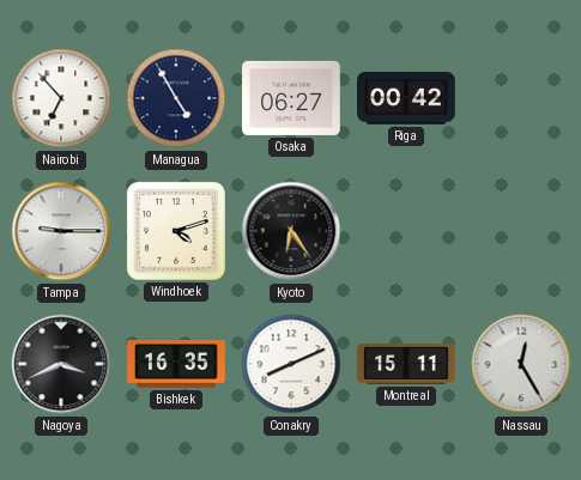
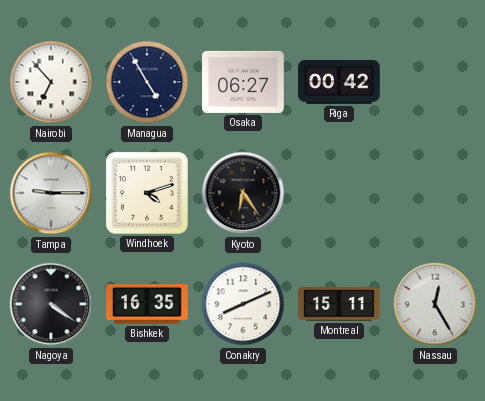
Nagoya: 3:41 -> 4:21
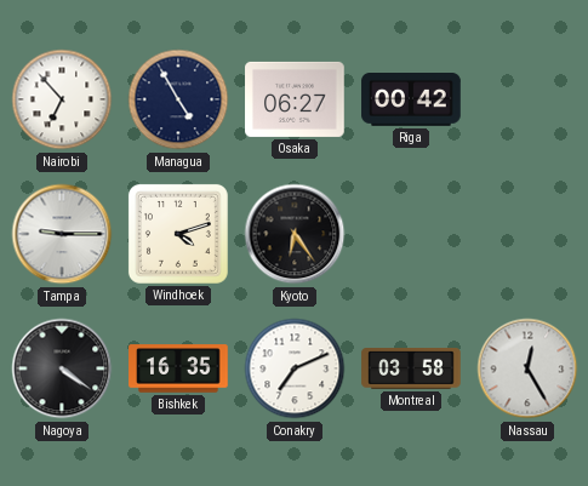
Conakry: 8:11 -> 7:11
Montreal: 15:11 -> 03:58
